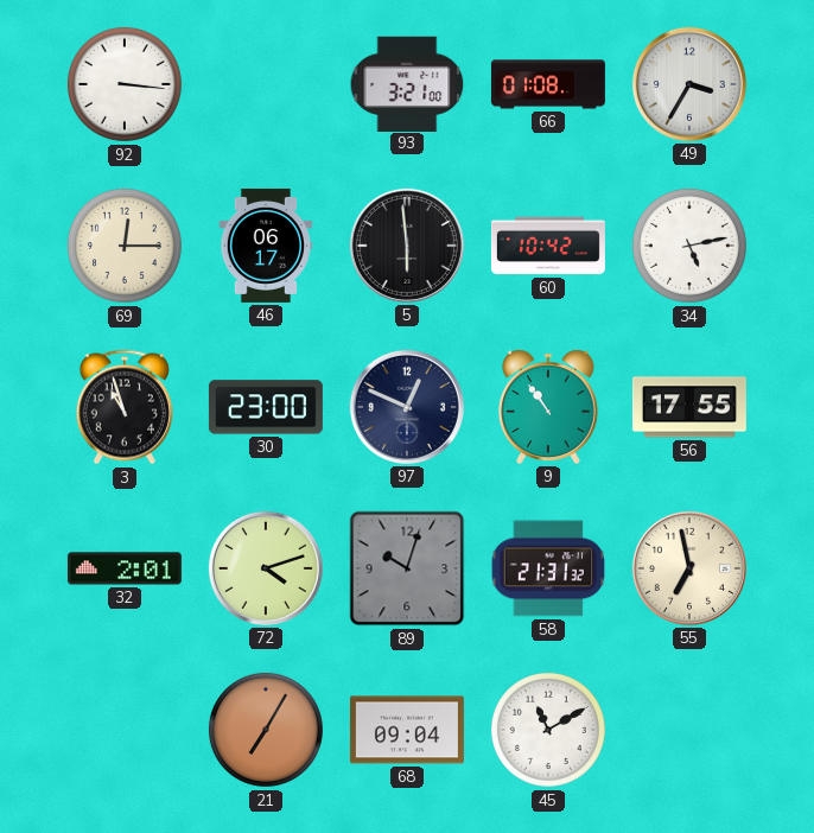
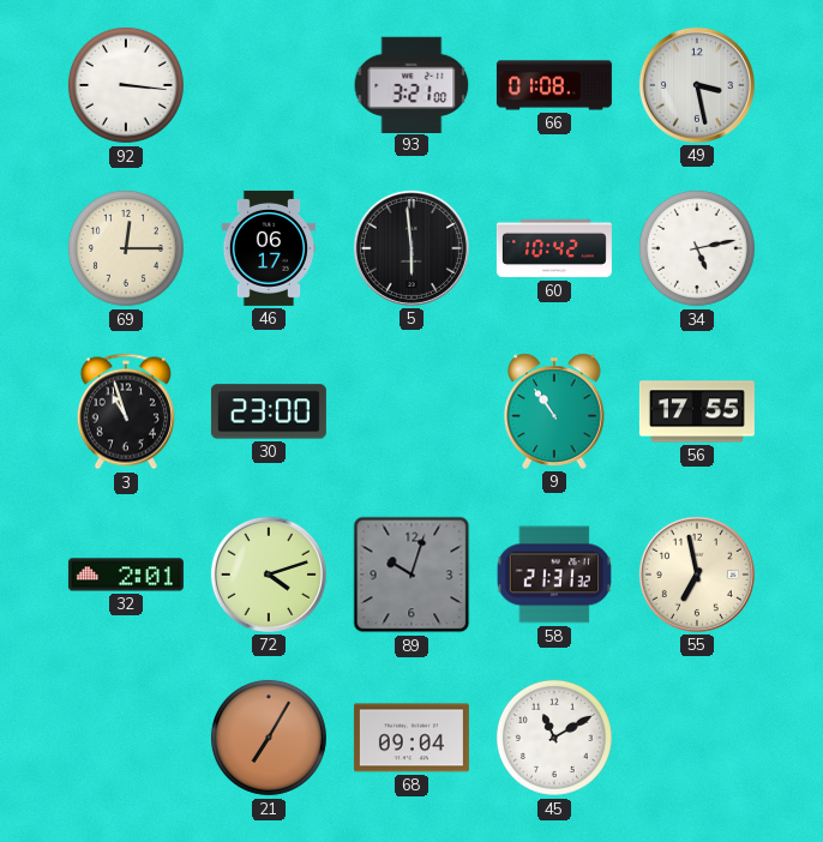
49: 3:35 -> 3:28
97: 12:49 -> none
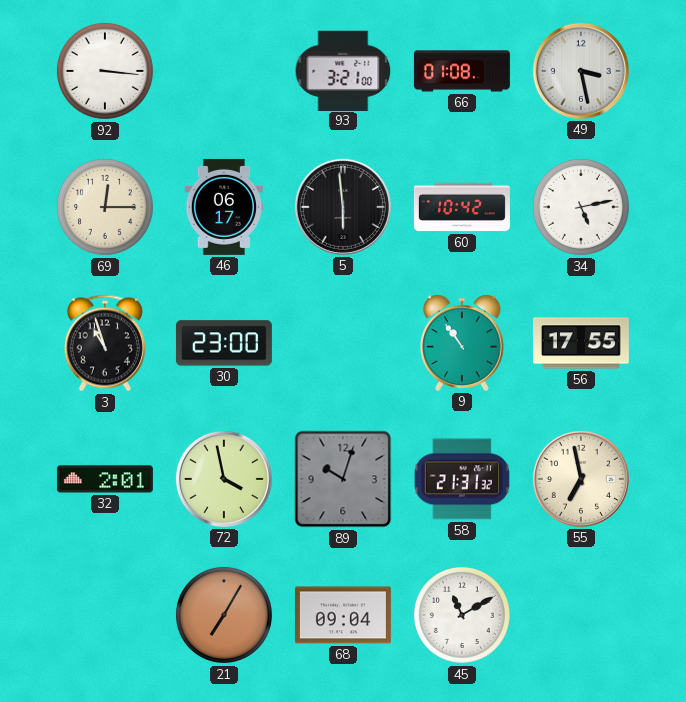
72: 4:12 -> 3:58
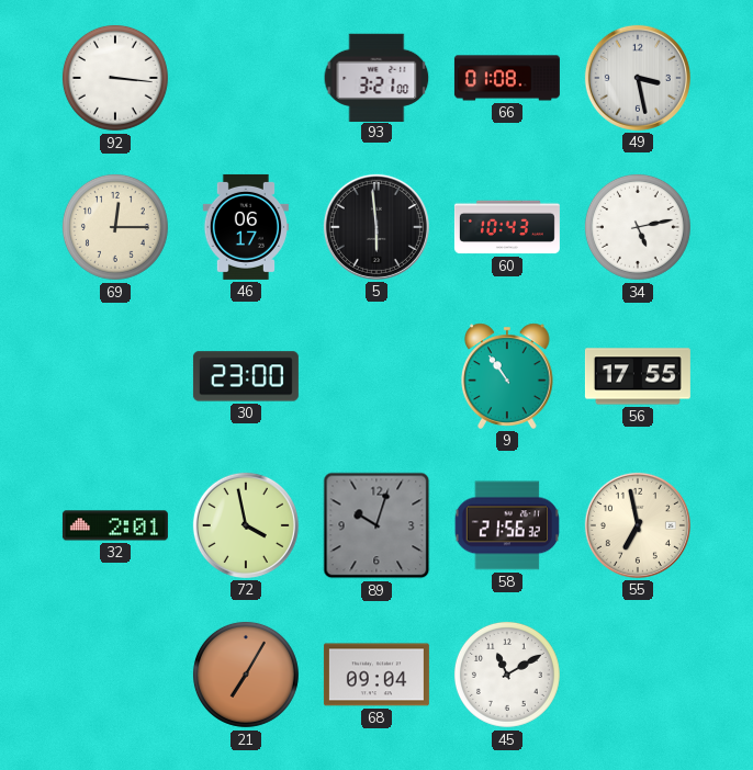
60: 10:42 -> 10:43
3: 10:57 -> none
58: 21:31 -> 21:56
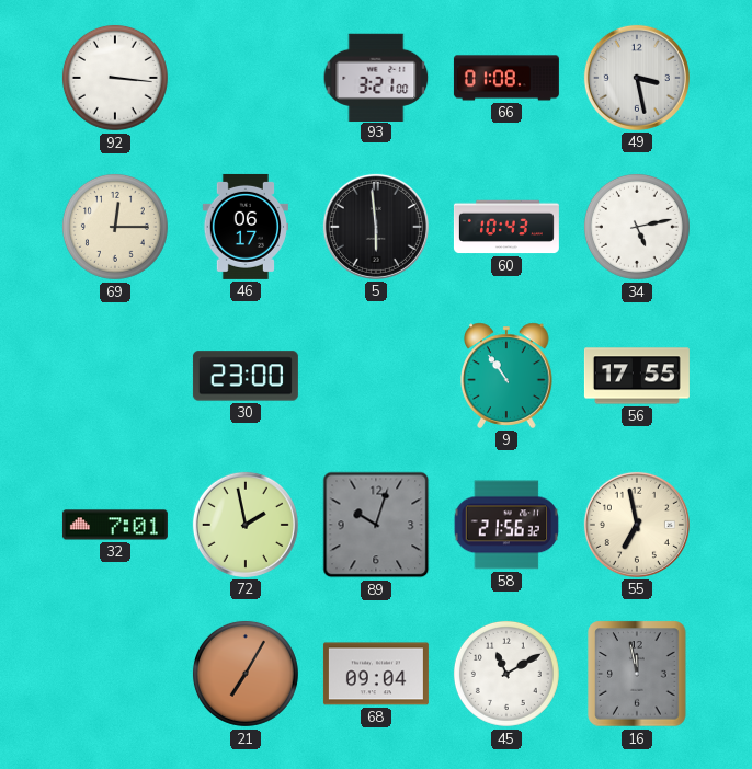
32: 2:01 -> 7:01
72: 3:58 -> 1:58
16: none -> 11:58
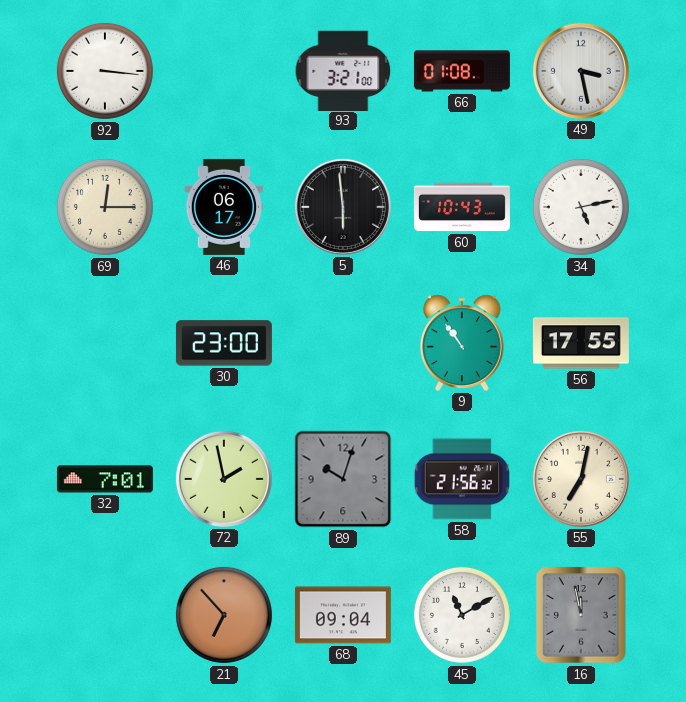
55: 6:58 -> 7:02
21: 7:05 -> 6:53
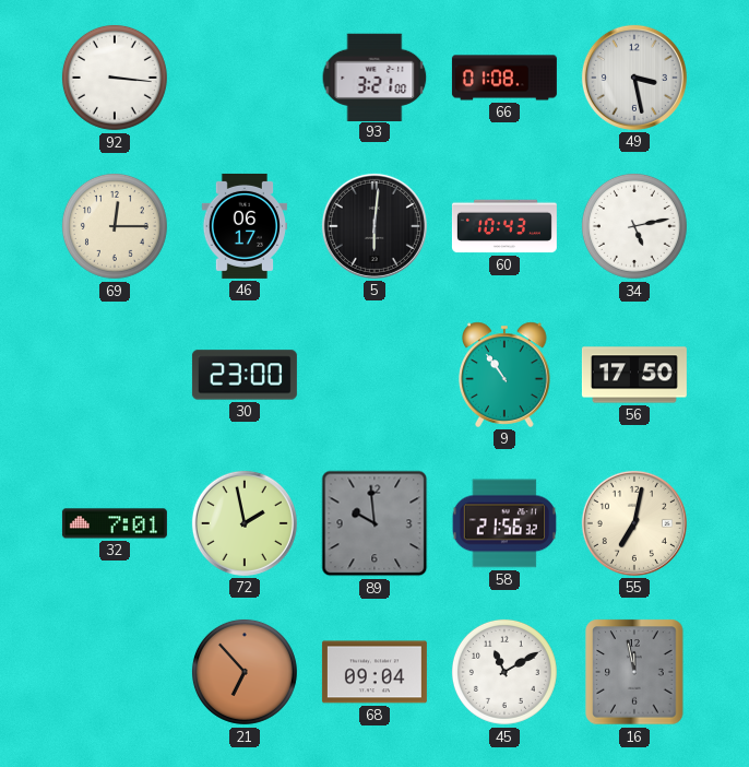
5: 5:59 -> 6:01
56: 17:55 -> 17:50
89: 10:03 -> 9:59
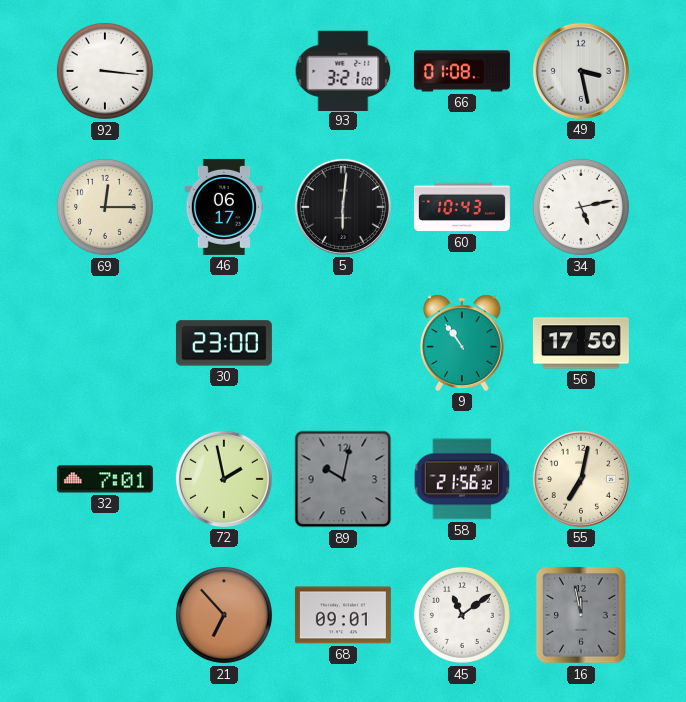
89: 9:59 -> 10:02
68: 09:04 -> 09:01
45: 11:10 -> 11:09
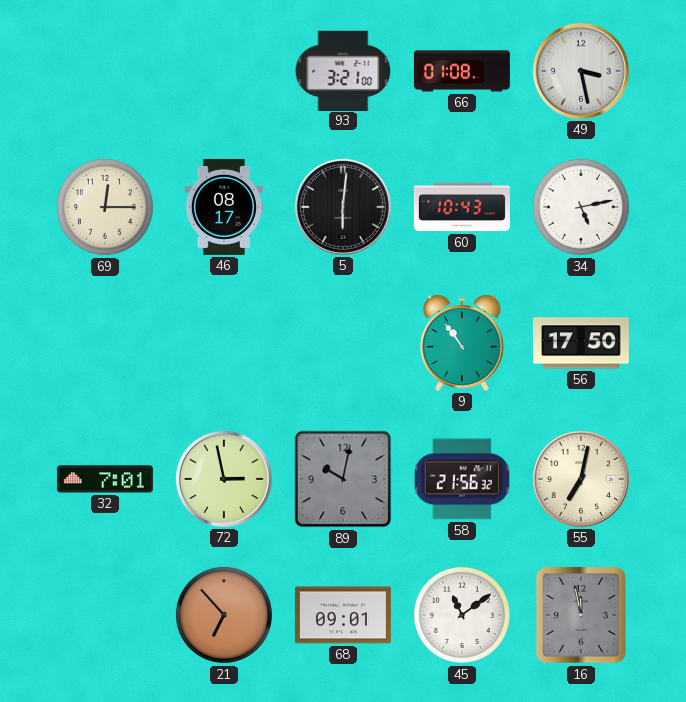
92: 3:16 -> none
46: 06:17 -> 08:17
30: 23:00 -> none
72: 1:58 -> 2:58
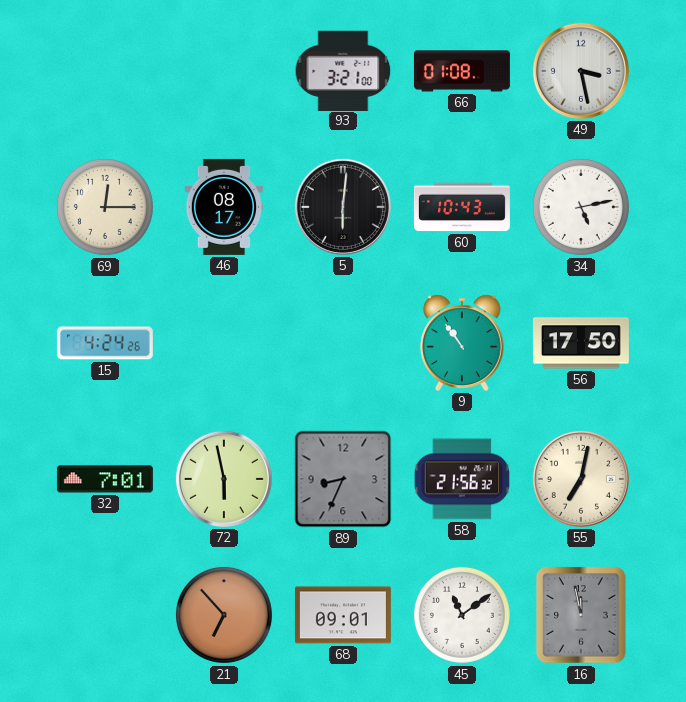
15: none -> 4:24
72: 2:58 -> 5:58
89: 10:02 -> 8:34
